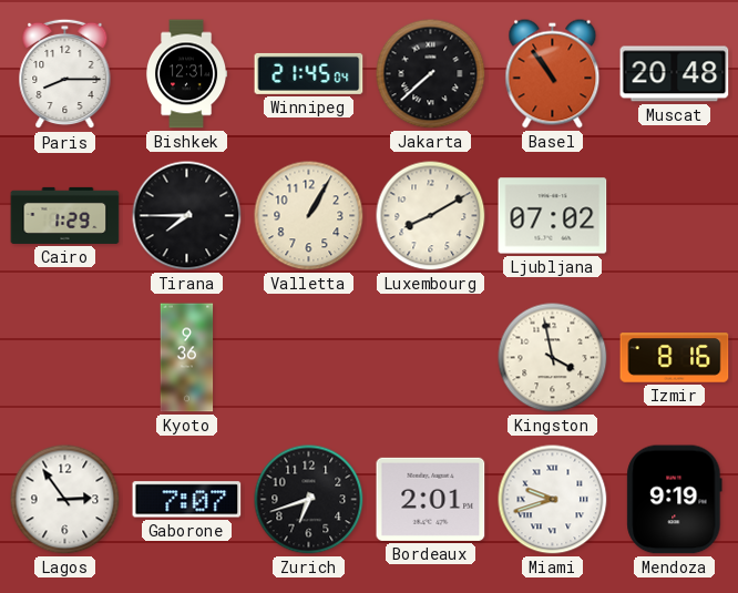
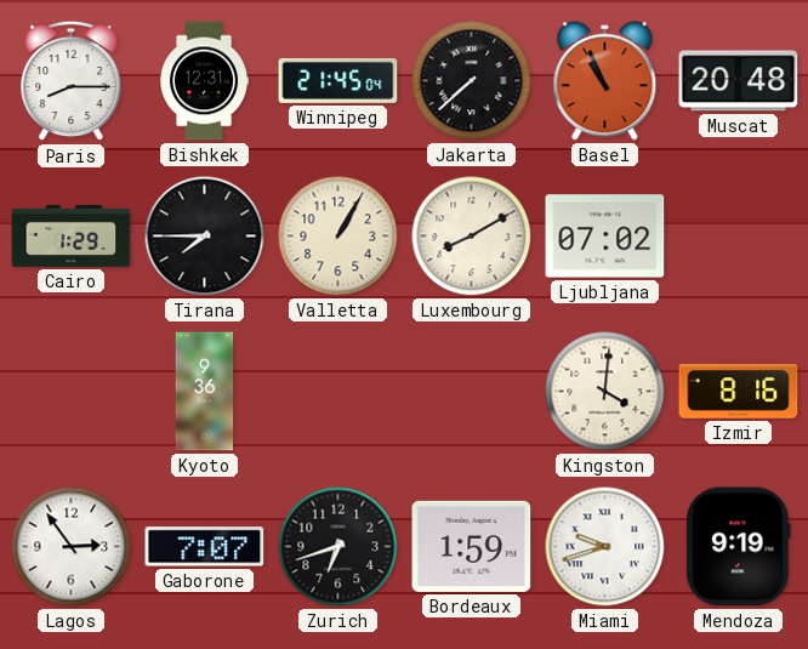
Basel: 10:54 -> 10:56
Kingston: 3:58 -> 4:01
Bordeaux: 2:01 -> 1:59
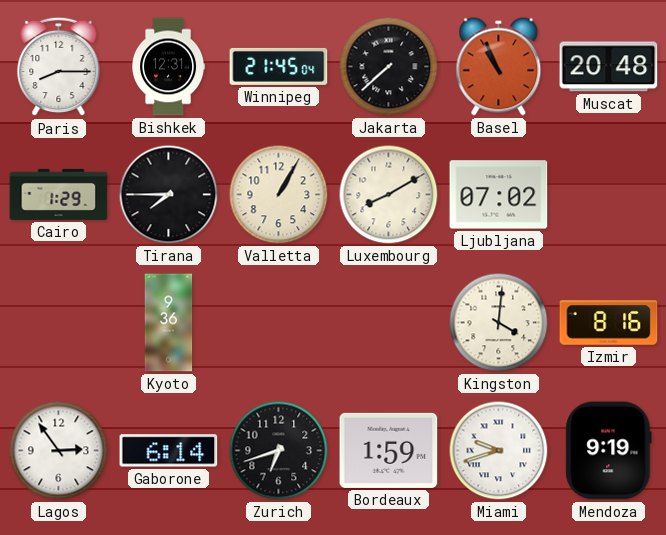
Gaborone: 7:07 -> 6:14
